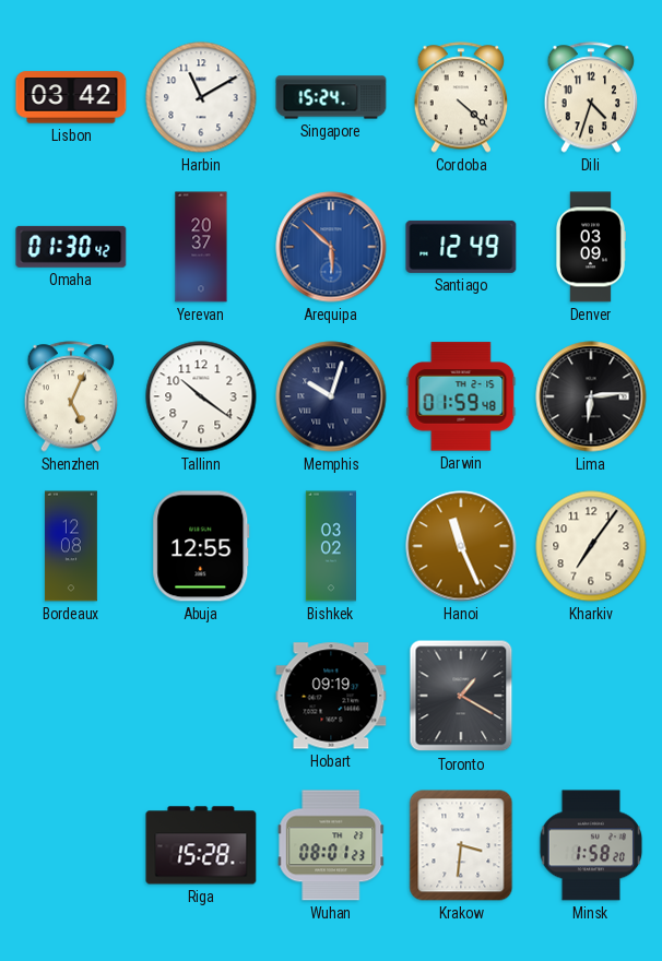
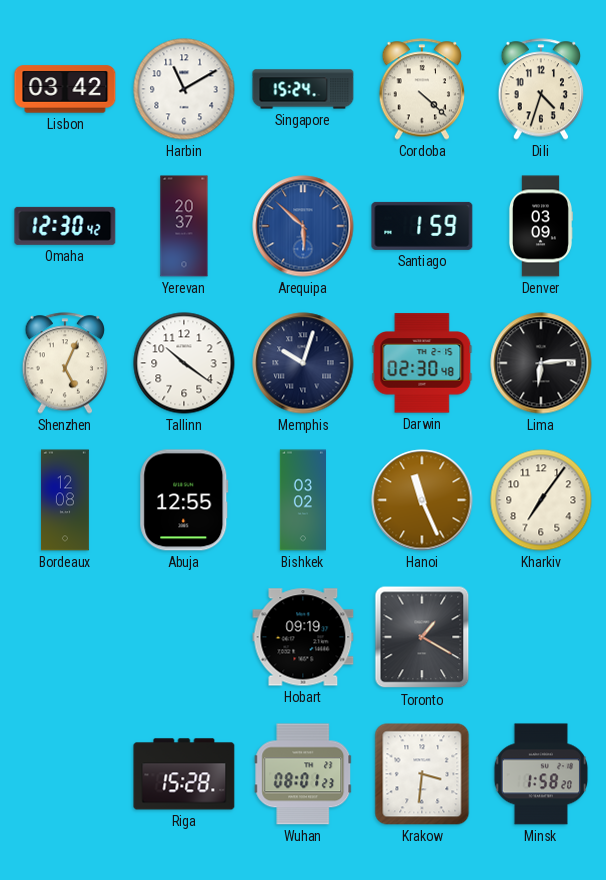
Omaha: 01:30 -> 12:30
Santiago: 12:49 -> 1:59
Darwin: 01:59 -> 02:30
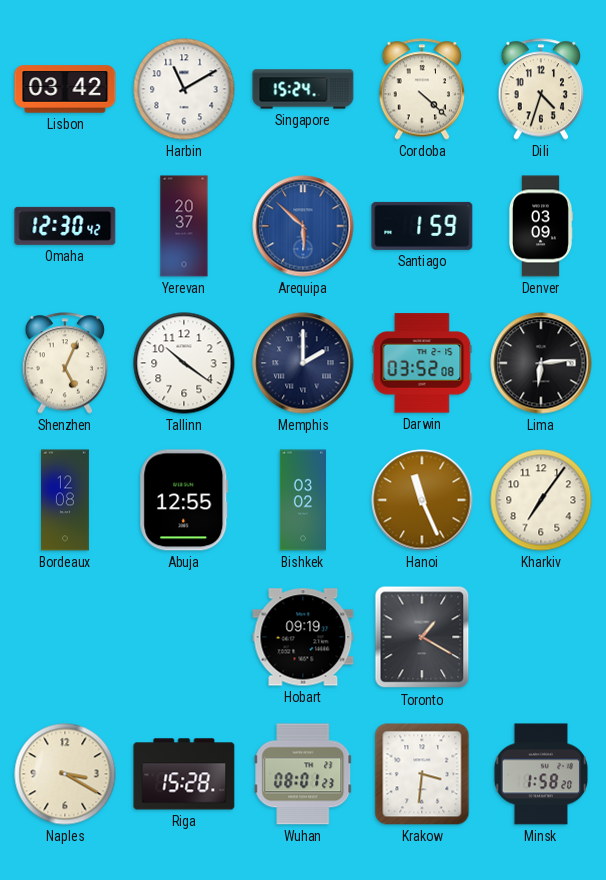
Memphis: 10:03 -> 2:00
Darwin: 02:30 -> 03:52
Naples: none -> 3:20
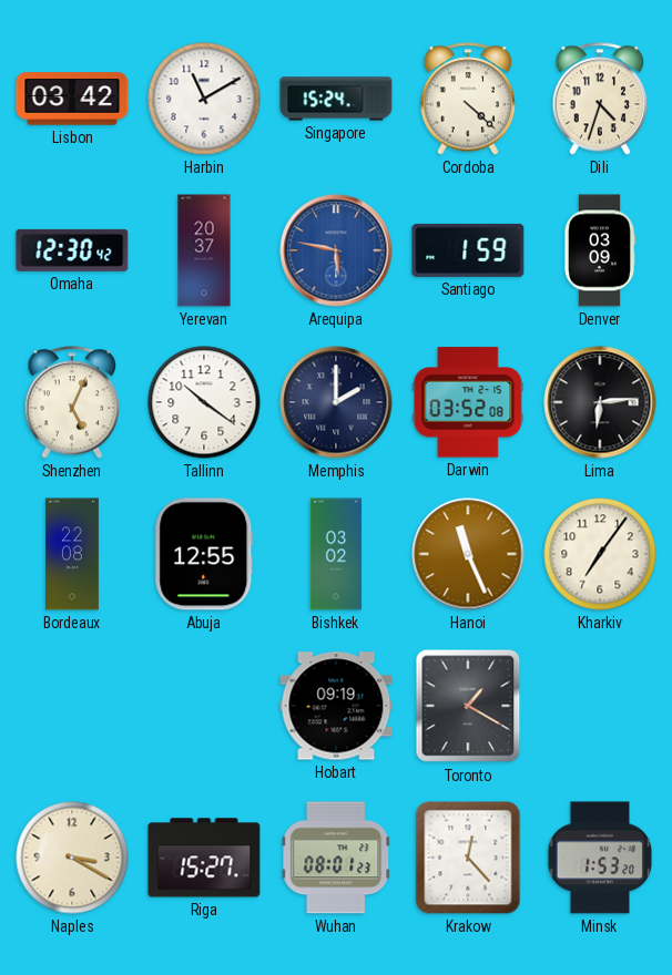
Arequipa: 5:52 -> 5:47
Bordeaux: 12:08 -> 22:08
Riga: 15:28 -> 15:27
Krakow: 3:31 -> 12:23
Minsk: 1:58 -> 1:53
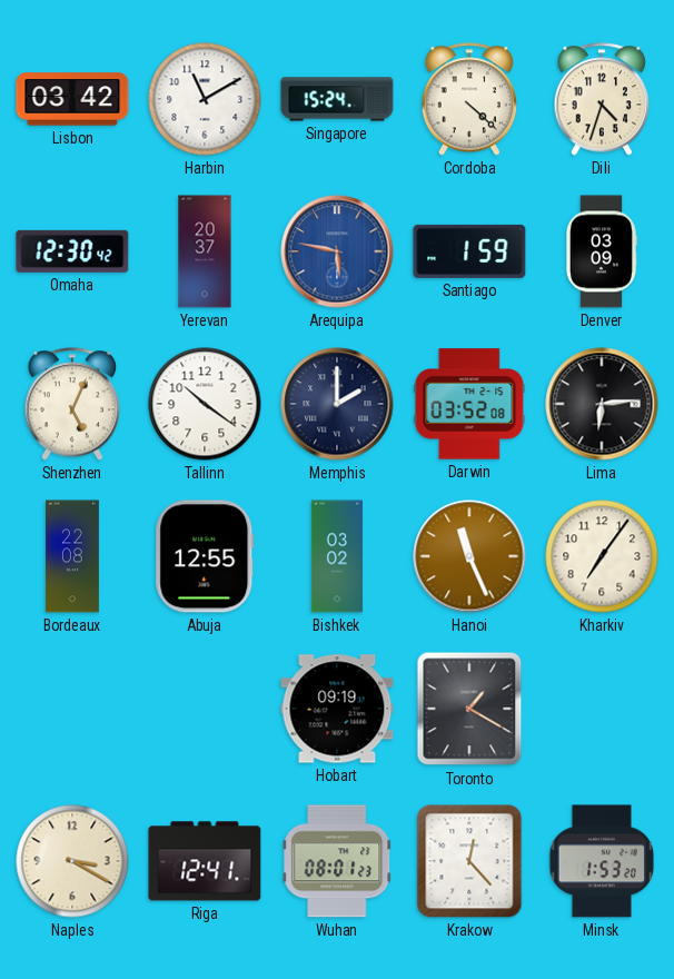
Riga: 15:27 -> 12:41
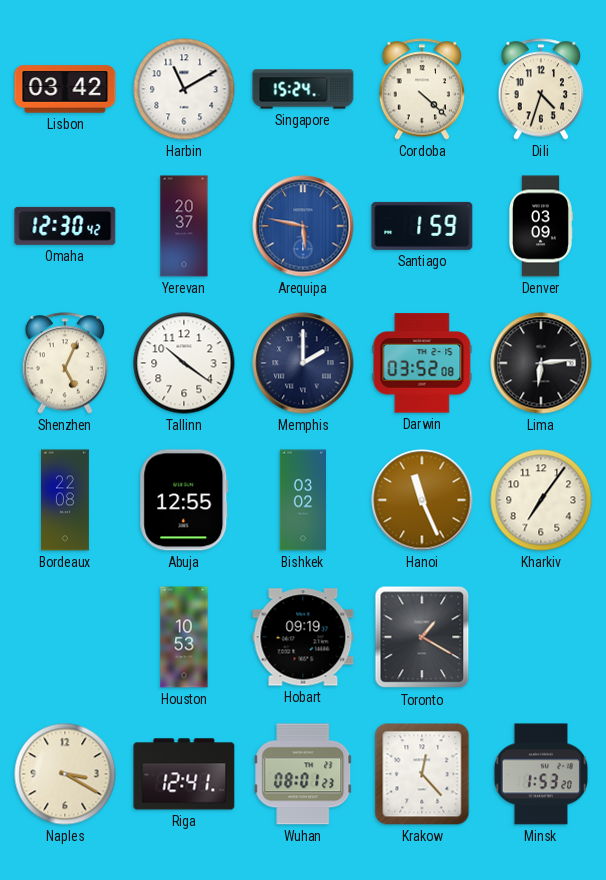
Houston: none -> 10:53
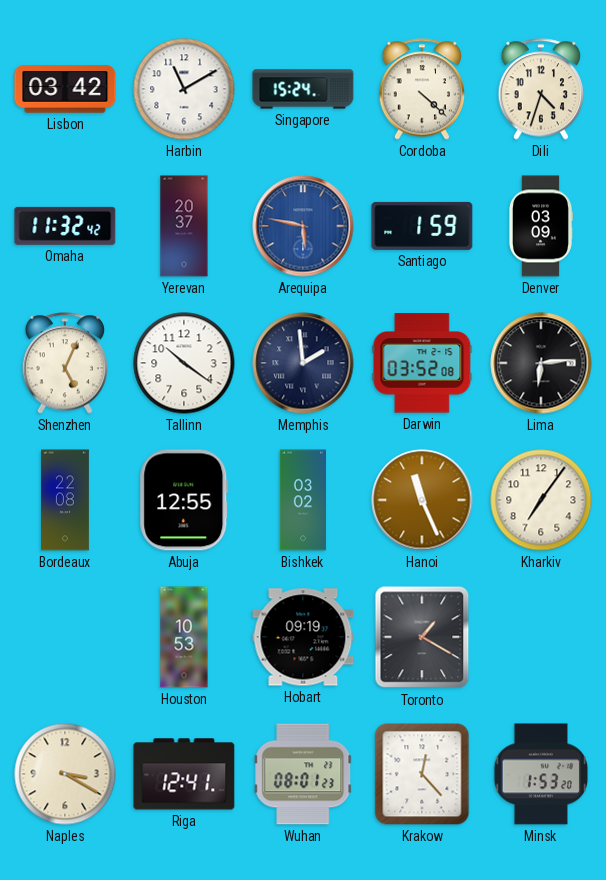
Omaha: 12:30 -> 11:32
Memphis: 2:00 -> 1:59
